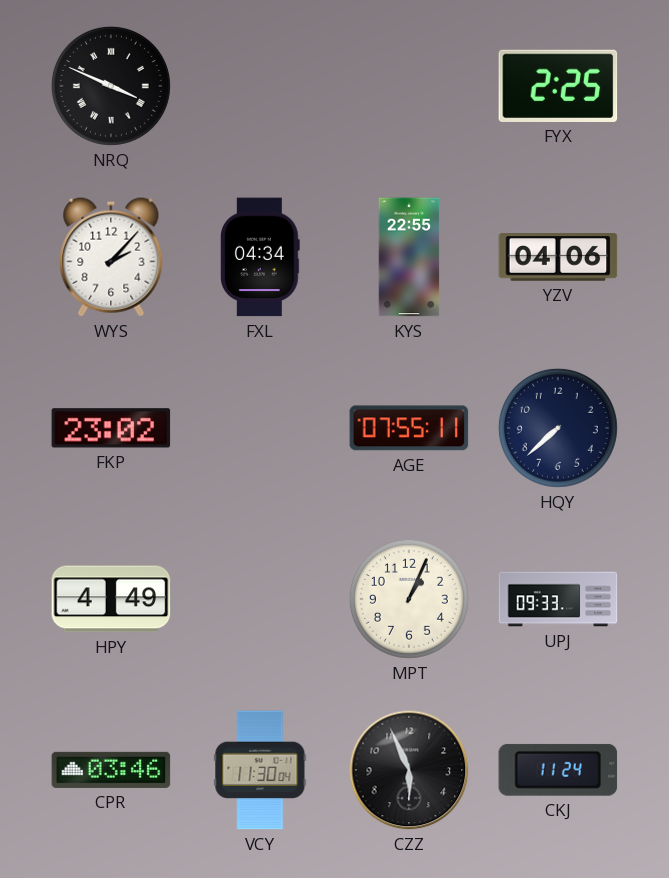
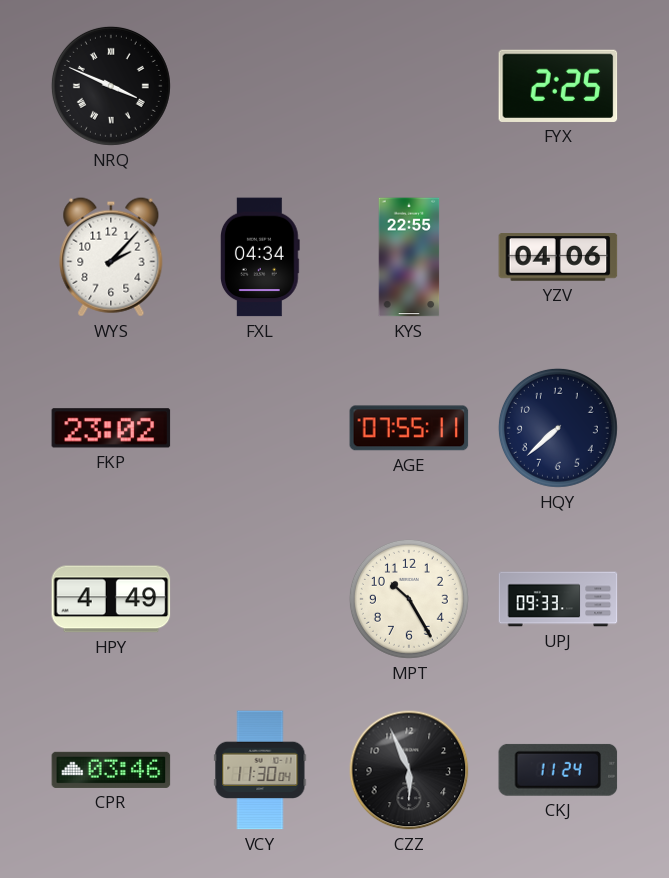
MPT: 1:04 -> 10:25
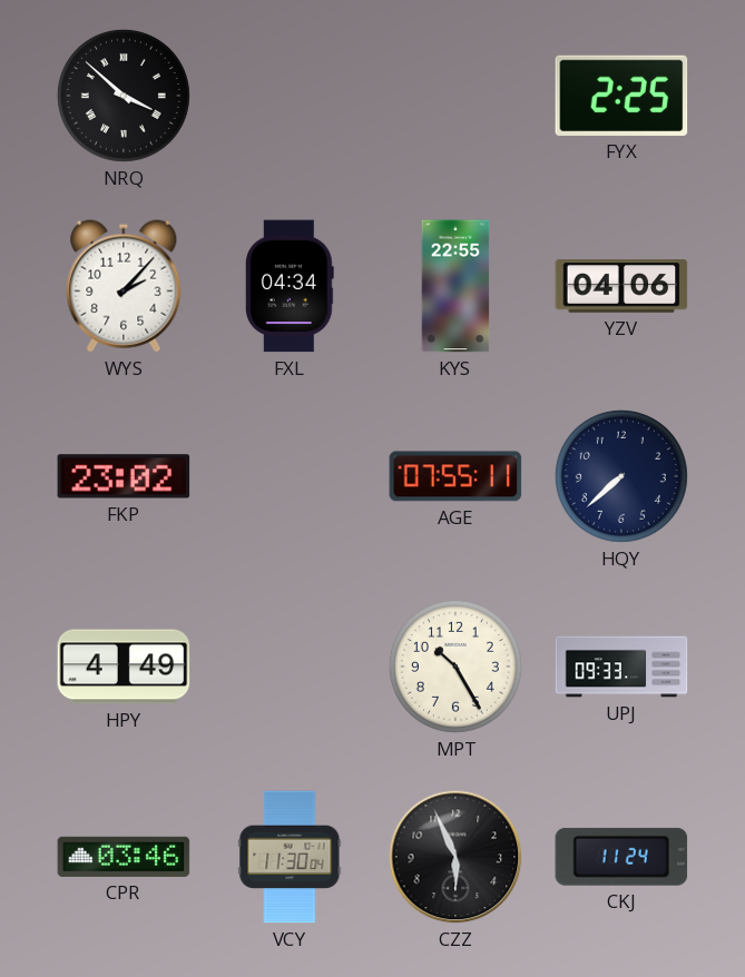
NRQ: 3:49 -> 3:52
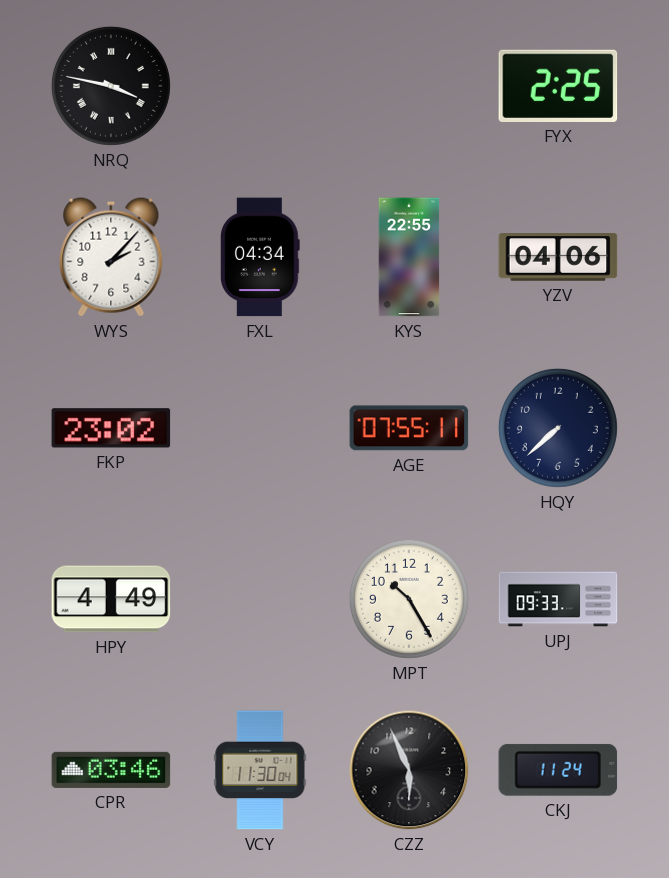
NRQ: 3:52 -> 3:47
